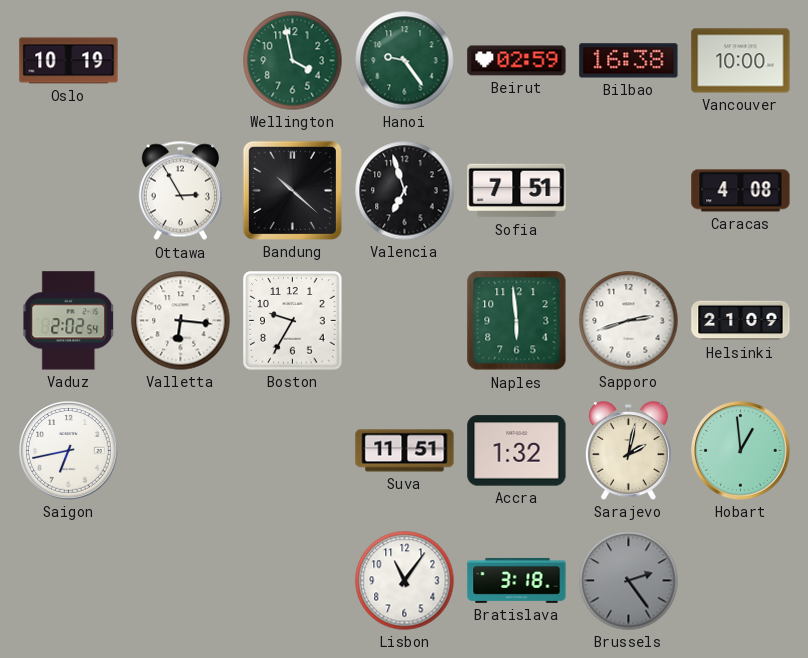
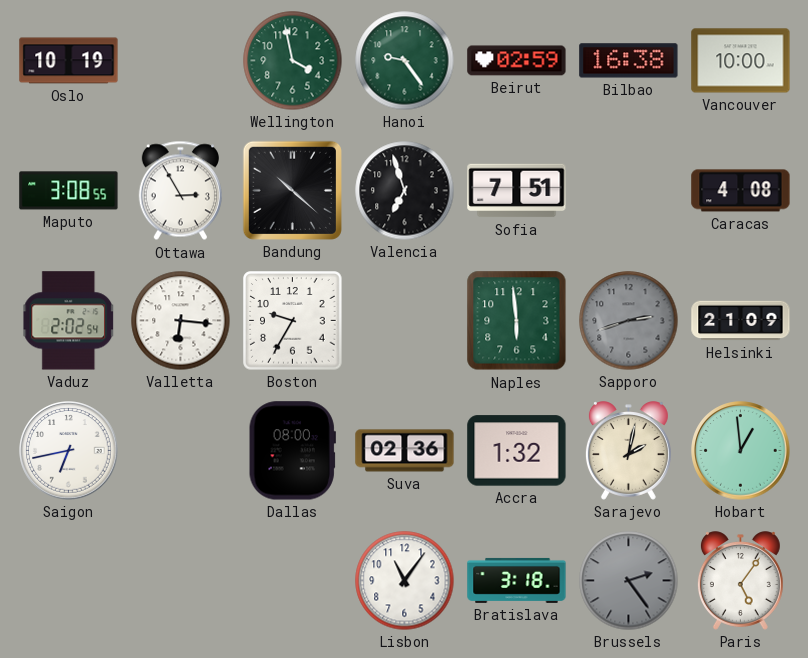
Maputo: none -> 3:08
Sapporo dial: white -> grey
Dallas: none -> 08:00
Suva: 11:51 -> 02:36
Paris: none -> 5:06
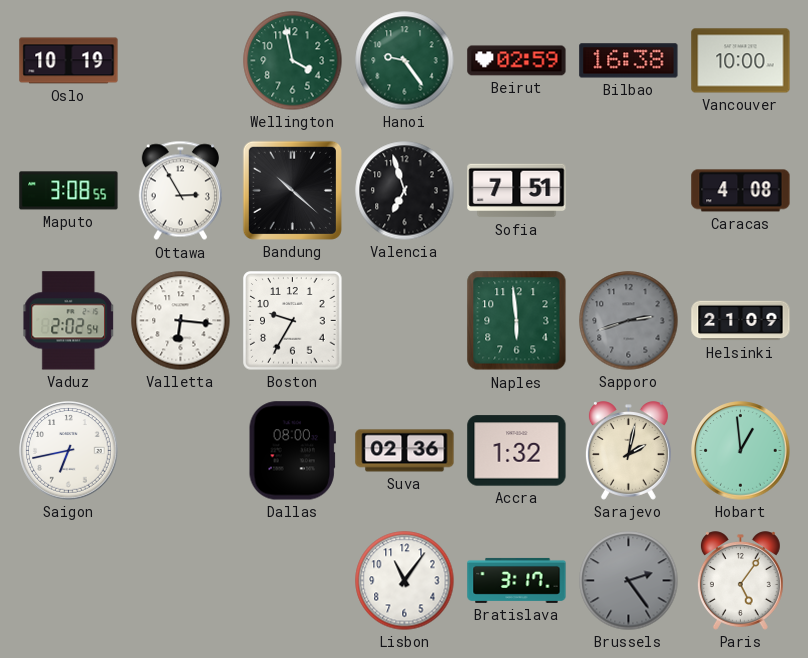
Bratislava: 3:18 -> 3:17
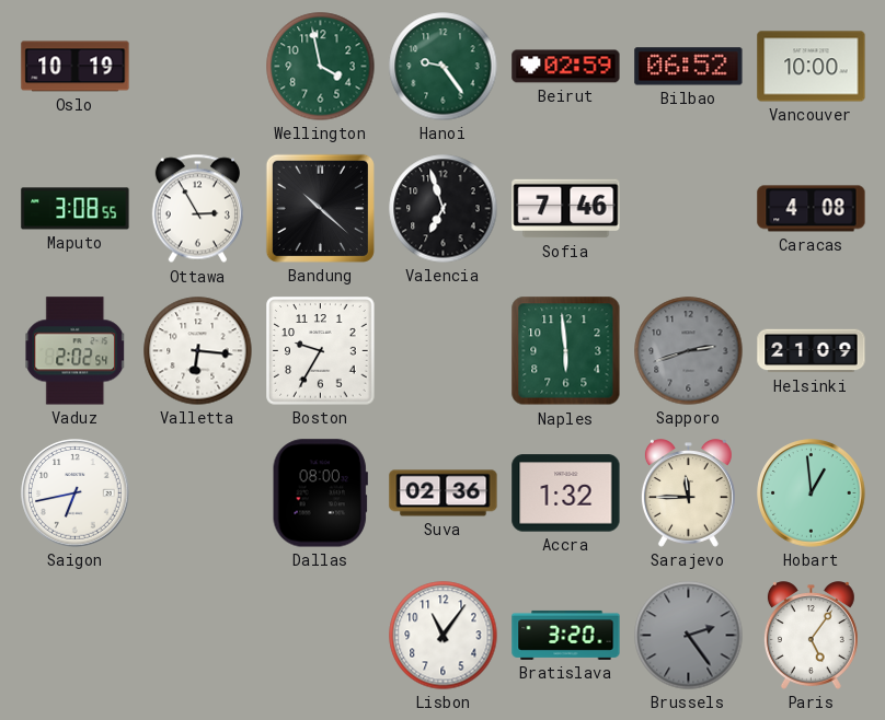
Bilbao: 16:38 -> 06:52
Sofia: 7:51 -> 7:46
Sarajevo: 2:02 -> 11:45
Bratislava: 3:17 -> 3:20
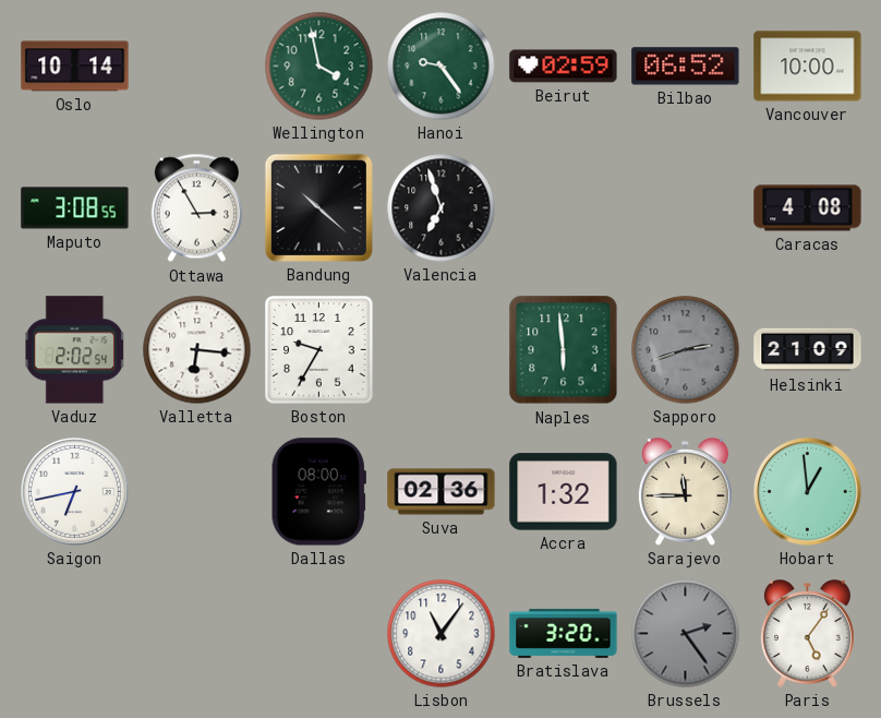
Oslo: 10:19 -> 10:14
Sofia: 7:46 -> none
